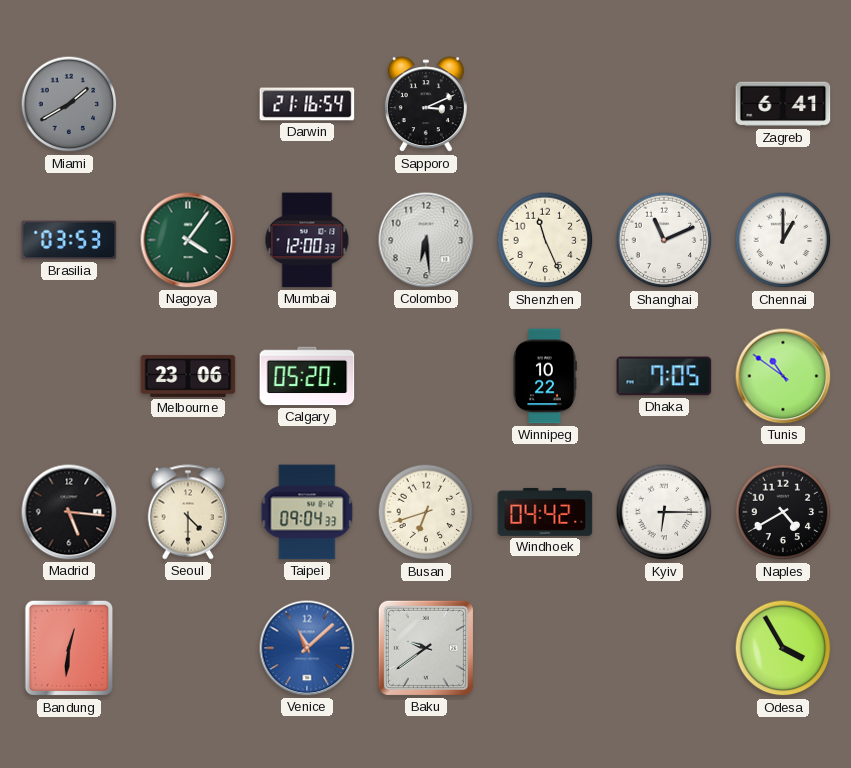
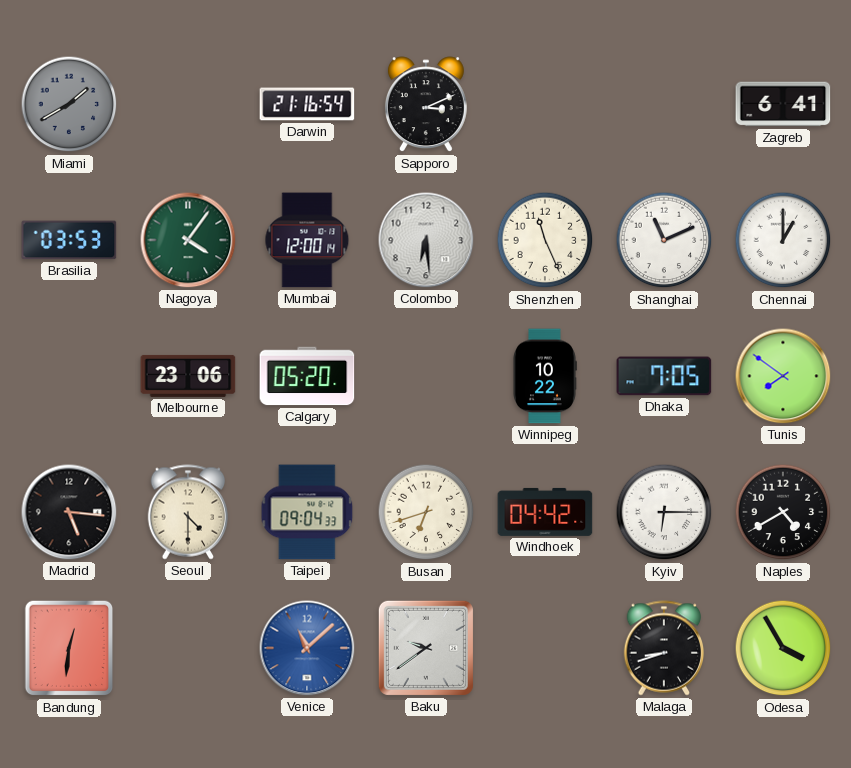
Mumbai: 12:00:33 -> 12:00:14
Tunis: 10:51 -> 7:51
Malaga: none -> 8:42
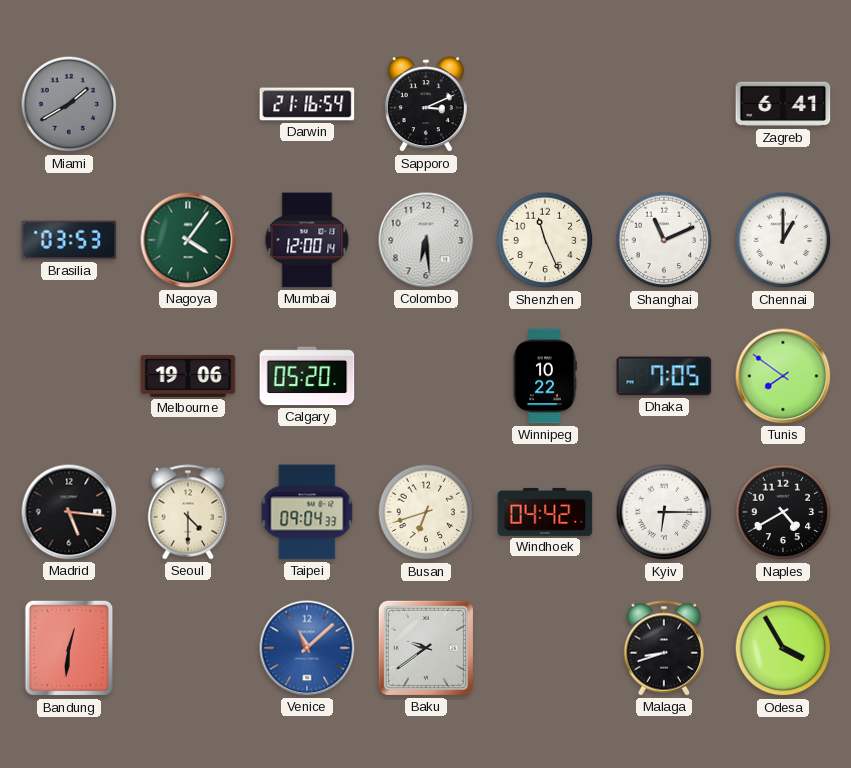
Melbourne: 23:06 -> 19:06
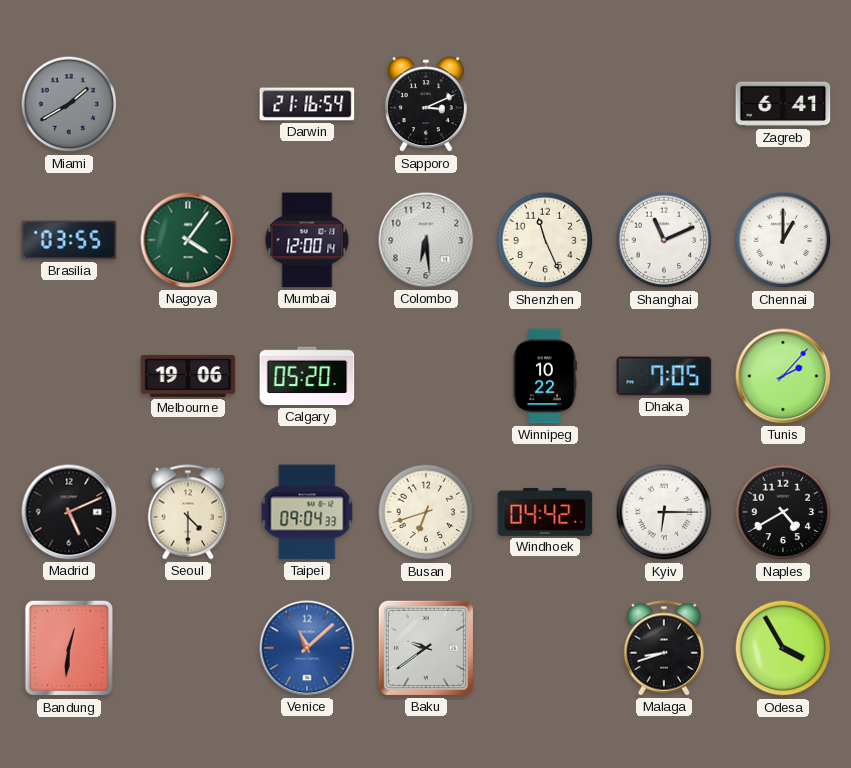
Brasilia: 03:53 -> 03:55
Tunis: 7:51 -> 2:07
Madrid: 5:16 -> 5:11
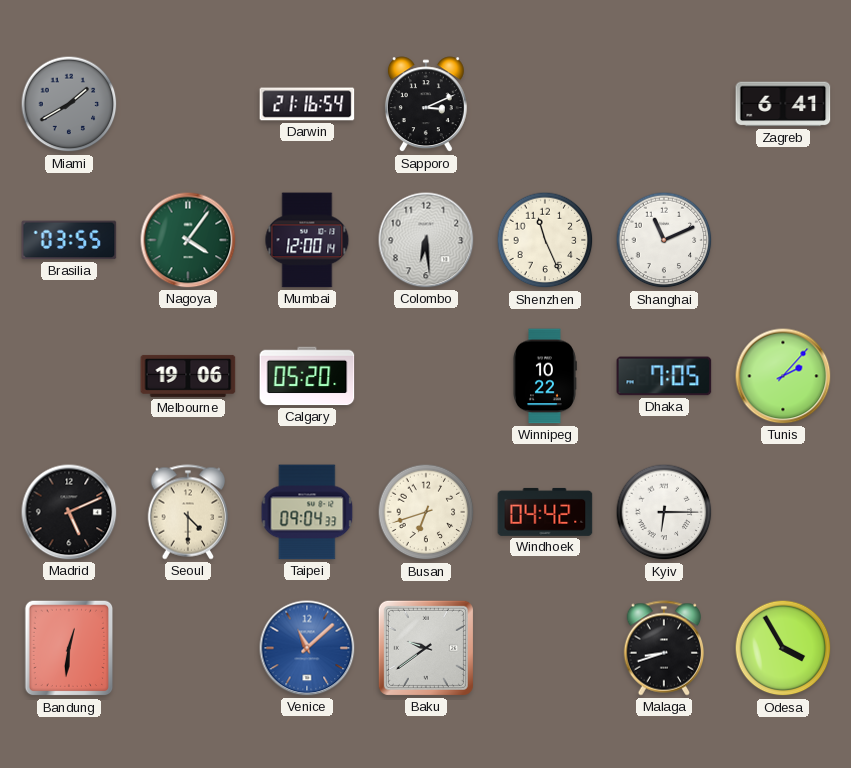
Chennai: 1:00 -> none
Naples: 4:40 -> none
